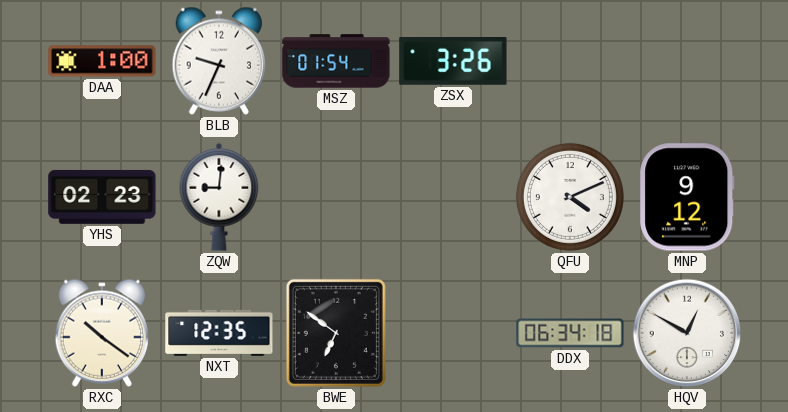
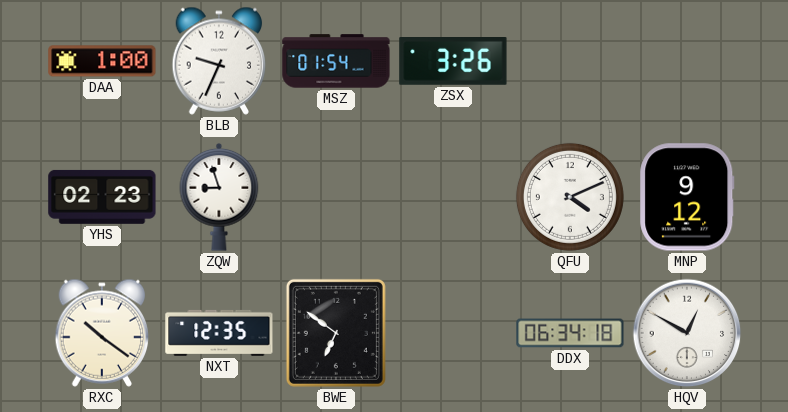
ZQW: 9:01 -> 8:57
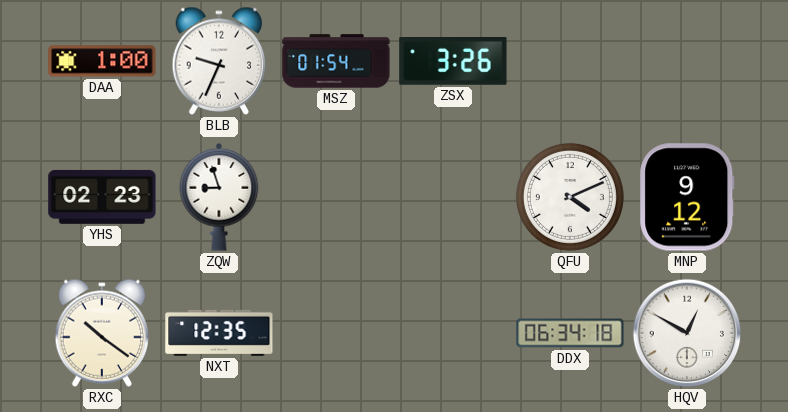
BWE: 6:51 -> none
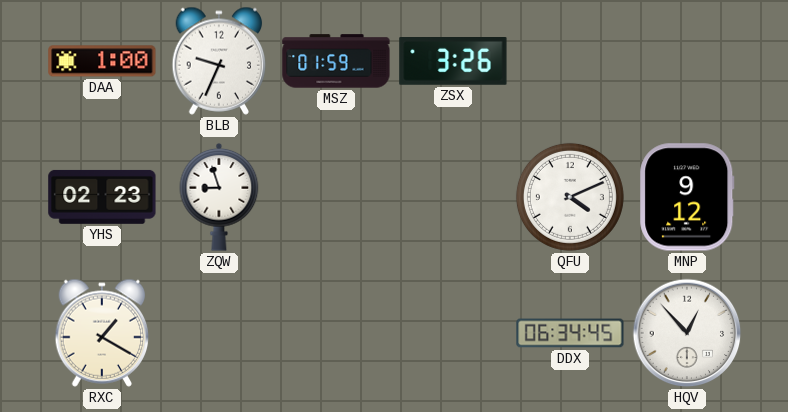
MSZ: 01:54 -> 01:59
RXC: 10:21 -> 1:20
NXT: 12:35 -> none
DDX: 06:34:18 -> 06:34:45
HQV: 12:50 -> 12:53
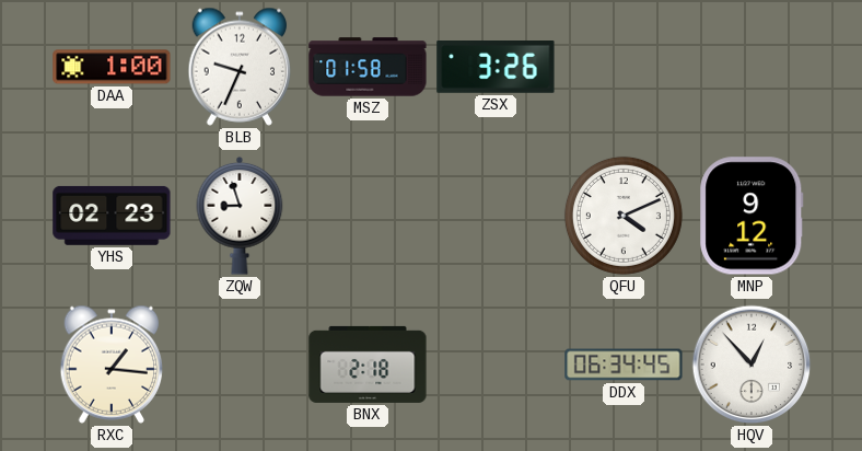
MSZ: 01:59 -> 01:58
RXC: 1:20 -> 1:16
BNX: none -> 2:18
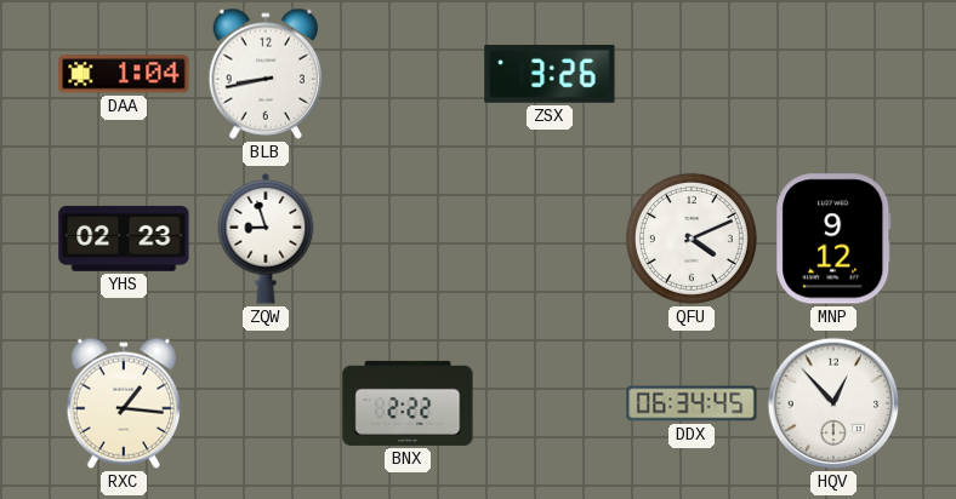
DAA: 1:00 -> 1:04
BLB: 9:34 -> 8:43
MSZ: 01:58 -> none
BNX: 2:18 -> 2:22
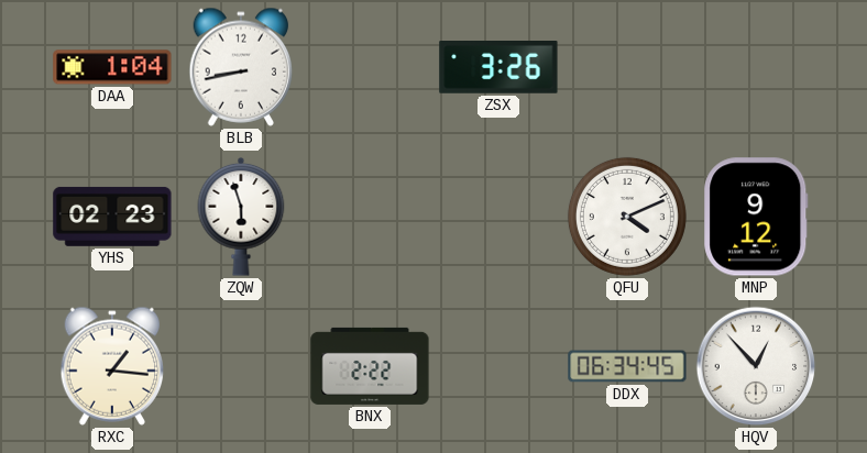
ZQW: 8:57 -> 5:57
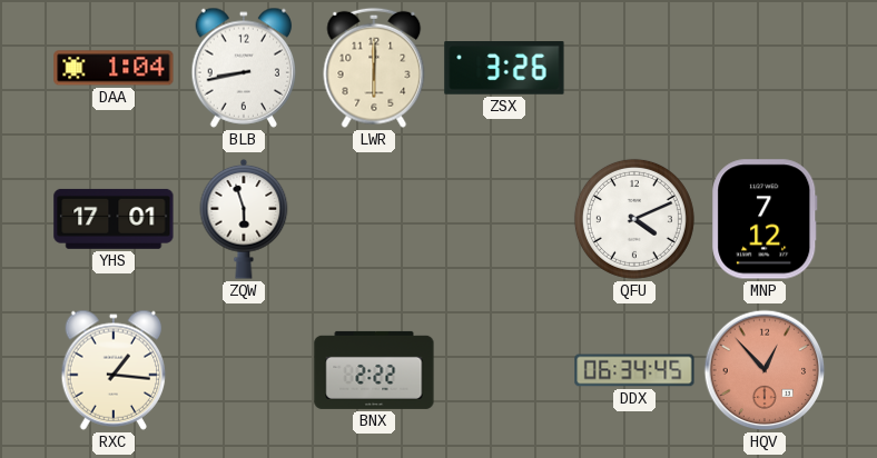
LWR: none -> 6:00
YHS: 02:23 -> 17:01
MNP: 9:12 -> 7:12
HQV dial: white -> salmon
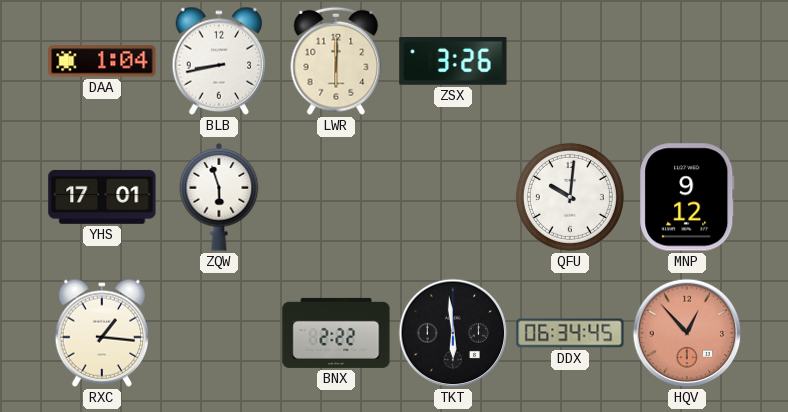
QFU: 4:11 -> 10:01
MNP: 7:12 -> 9:12
TKT: none -> 5:59
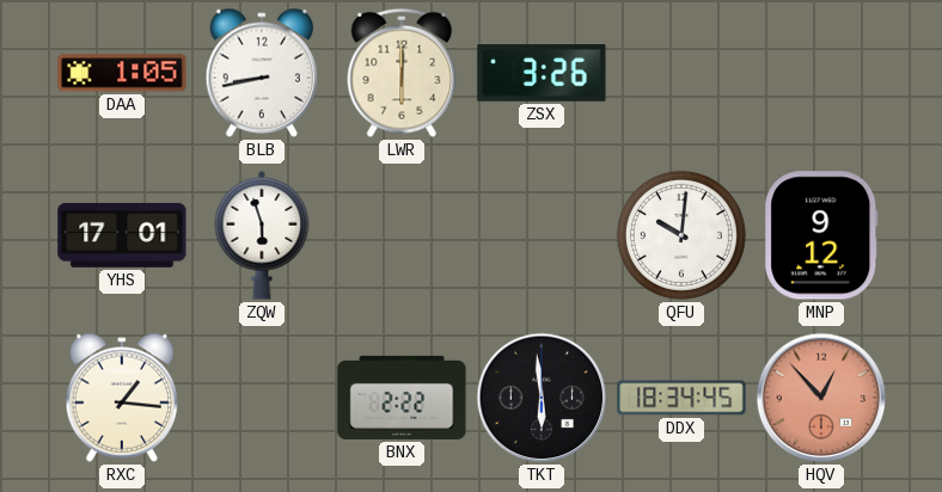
DAA: 1:04 -> 1:05
DDX: 06:34 -> 18:34
